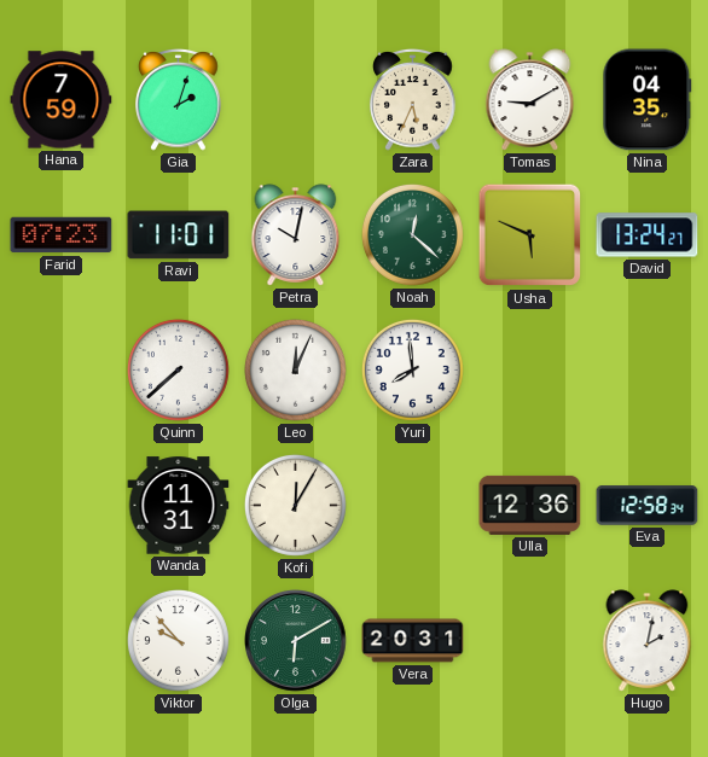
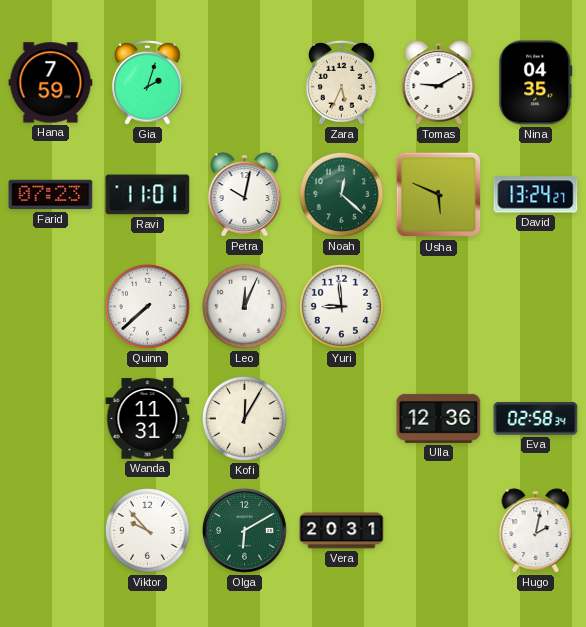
Yuri: 7:59 -> 8:59
Eva: 12:58 -> 02:58
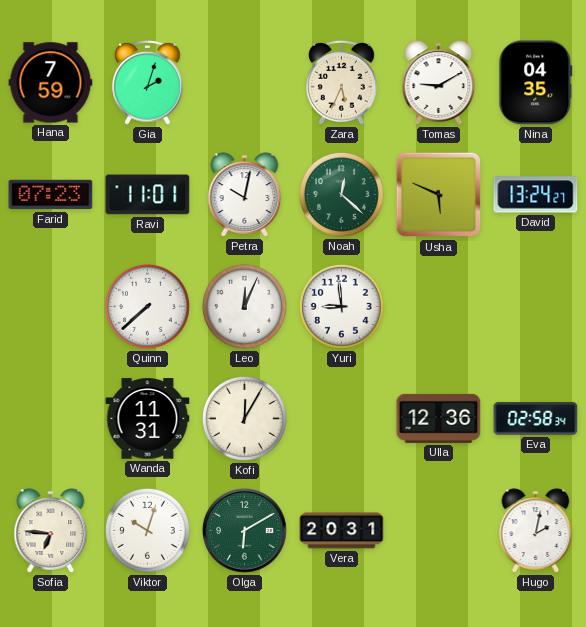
Sofia: none -> 6:46
Viktor: 9:53 -> 10:03
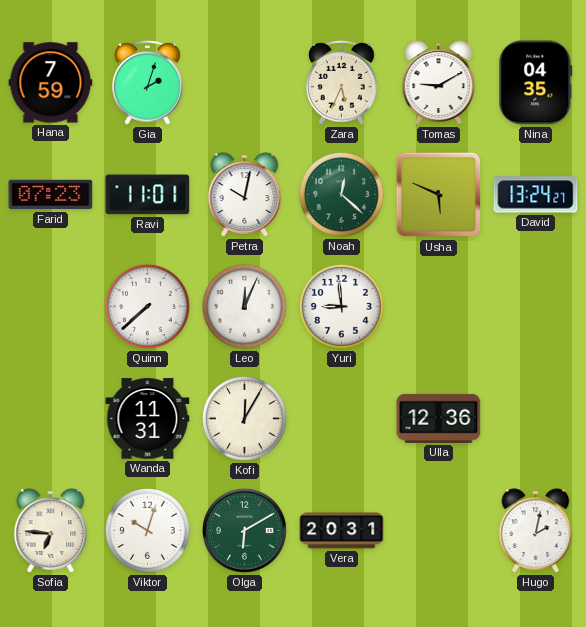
Eva: 02:58 -> none
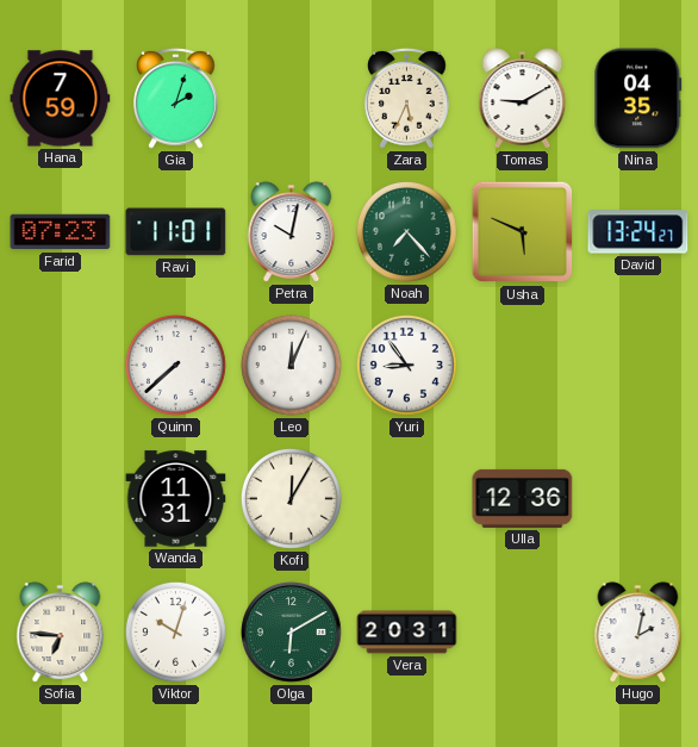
Noah: 12:22 -> 7:23
Yuri: 8:59 -> 8:54
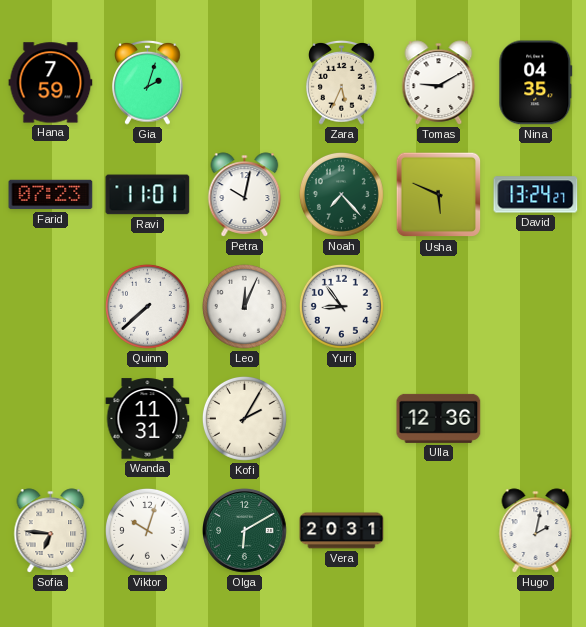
Kofi: 12:05 -> 2:05
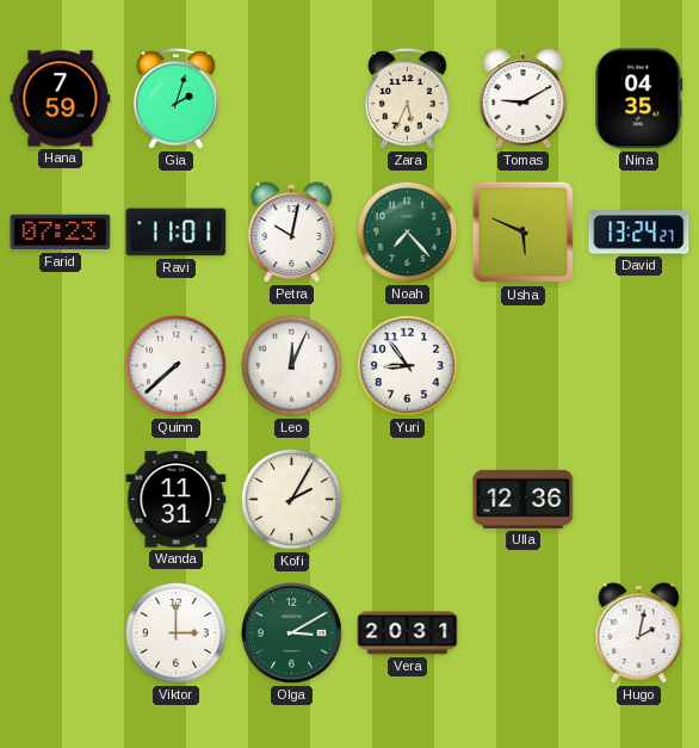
Sofia: 6:46 -> none
Viktor: 10:03 -> 3:00
Olga: 6:10 -> 3:10
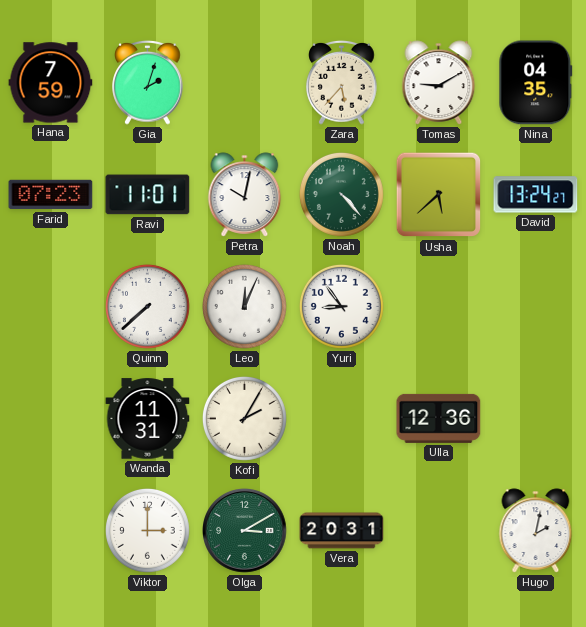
Zara: 5:34 -> 5:37
Noah: 7:23 -> 4:23
Usha: 5:49 -> 5:38
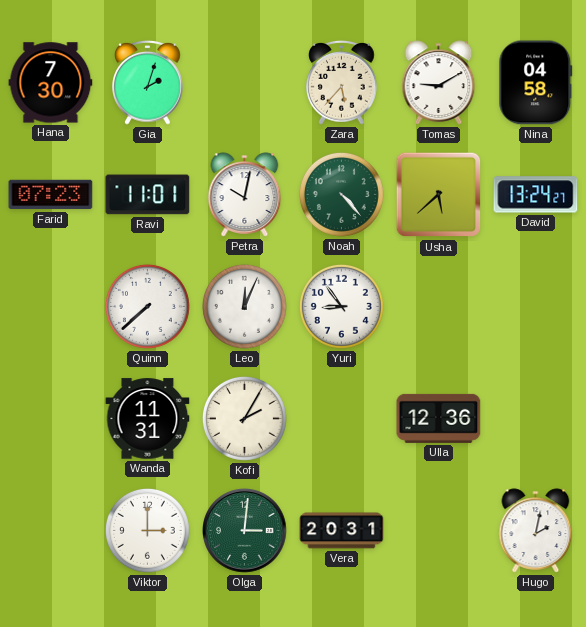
Hana: 7:59 -> 7:30
Nina: 04:35 -> 04:58
Olga: 3:10 -> 3:01
